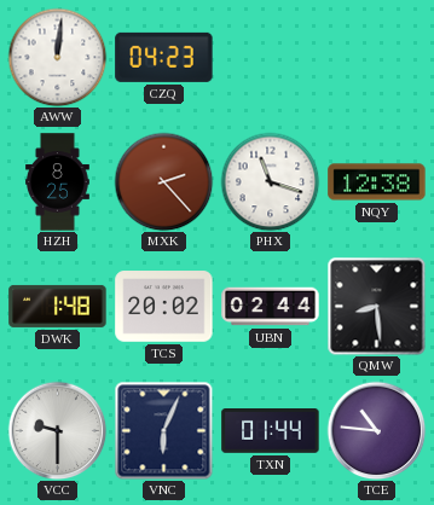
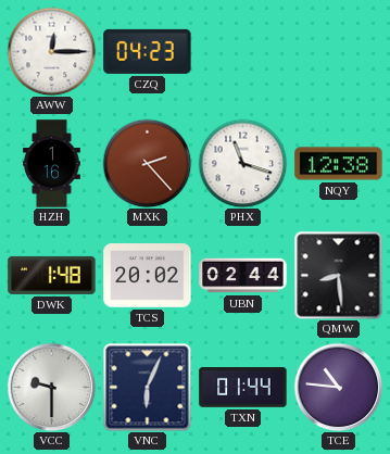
AWW: 12:01 -> 12:15
HZH: 8:25 -> 1:16
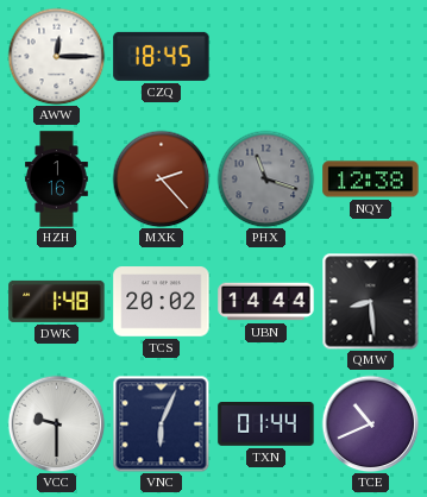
CZQ: 04:23 -> 18:45
PHX dial: white -> grey
UBN: 02:44 -> 14:44
TCE: 10:46 -> 10:41
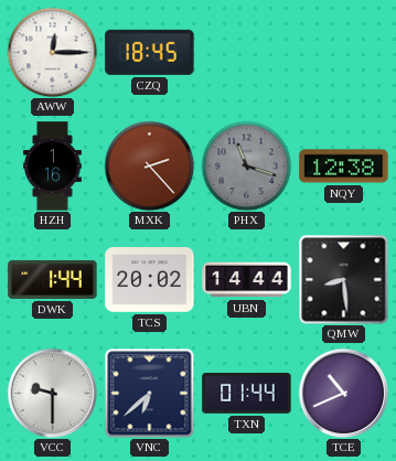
DWK: 1:48 -> 1:44
VNC: 6:04 -> 6:38
